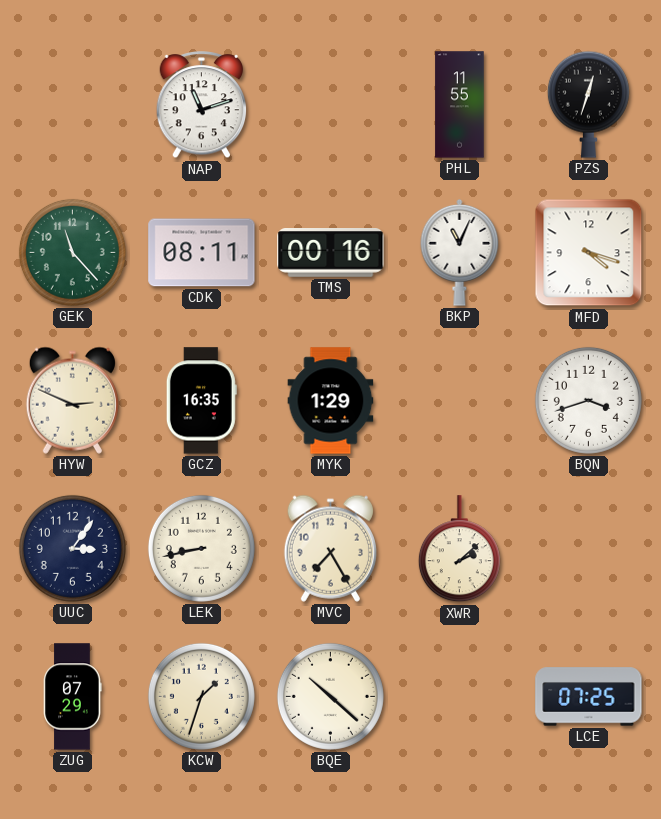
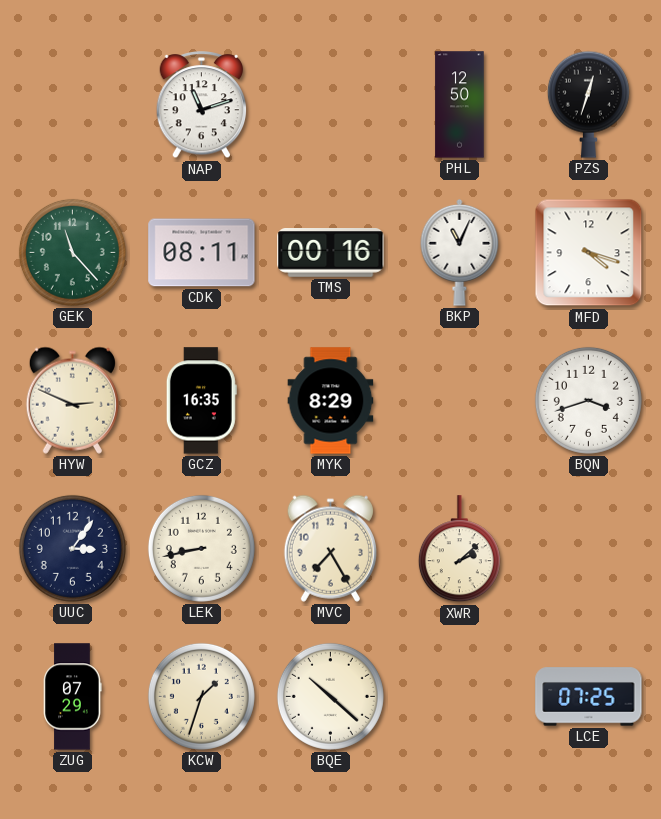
PHL: 11:55 -> 12:50
MYK: 1:29 -> 8:29
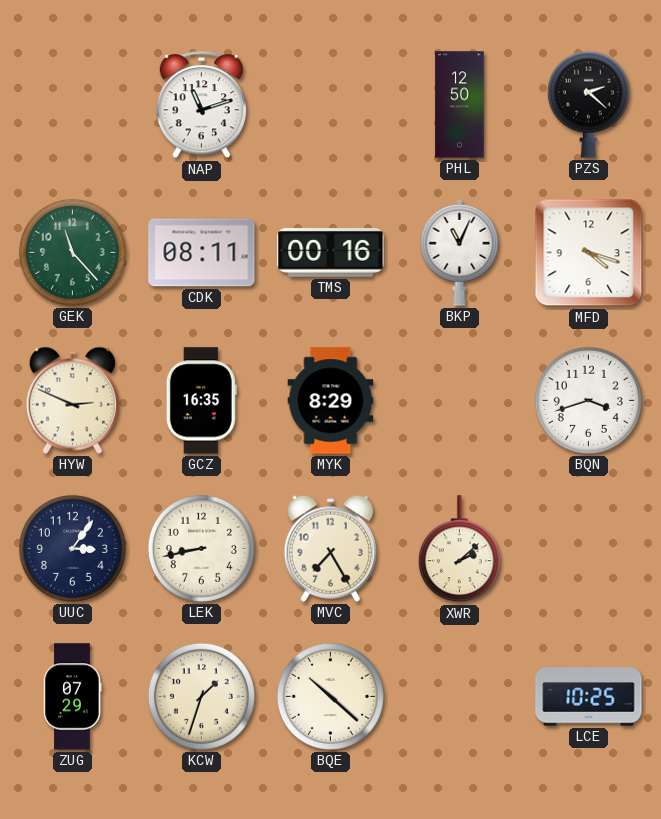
PZS: 12:33 -> 2:22
LCE: 07:25 -> 10:25
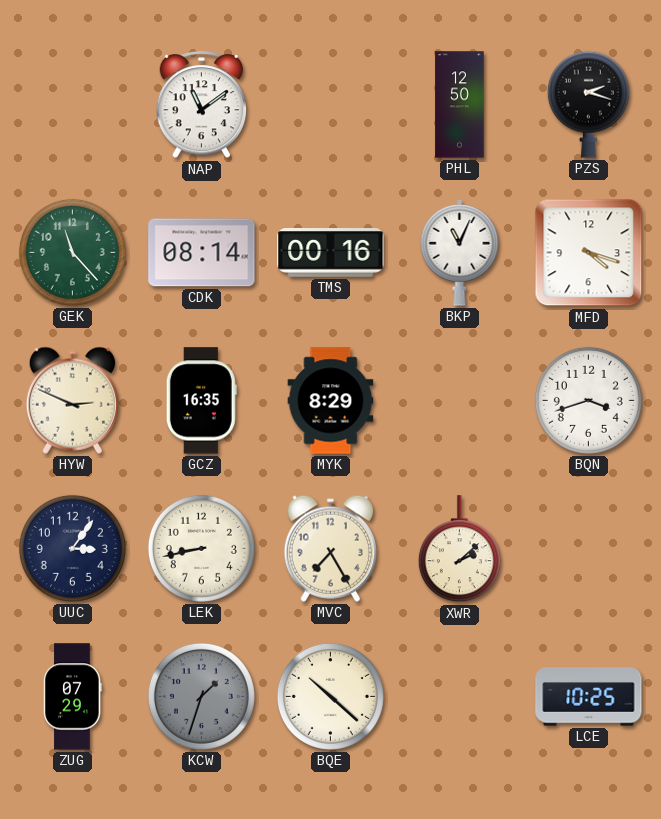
NAP: 11:12 -> 11:09
PZS: 2:22 -> 2:18
CDK: 08:11 -> 08:14
KCW dial: cream -> grey
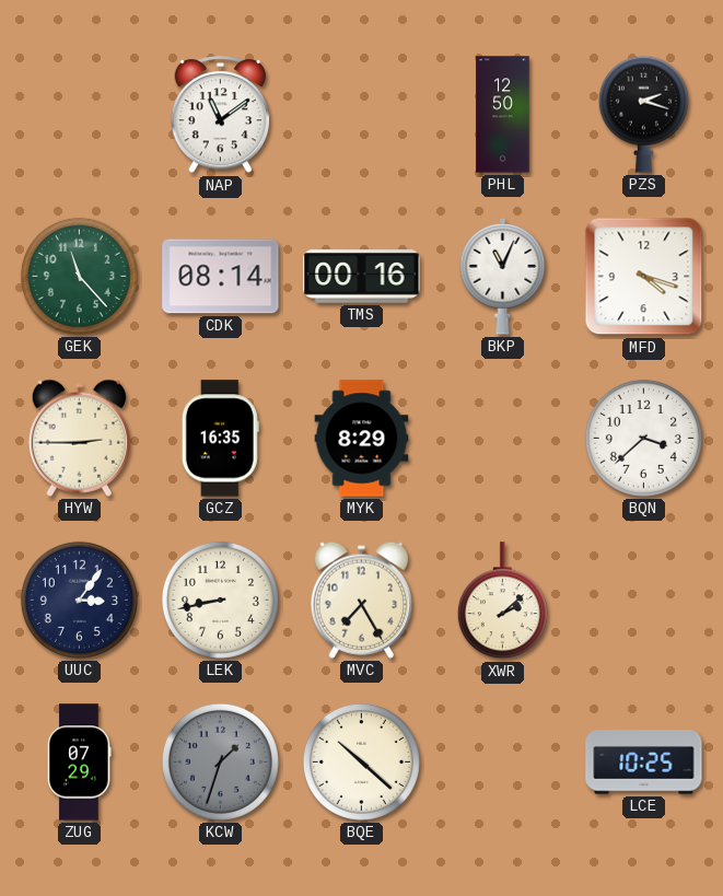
HYW: 2:49 -> 2:45
BQN: 3:42 -> 3:38
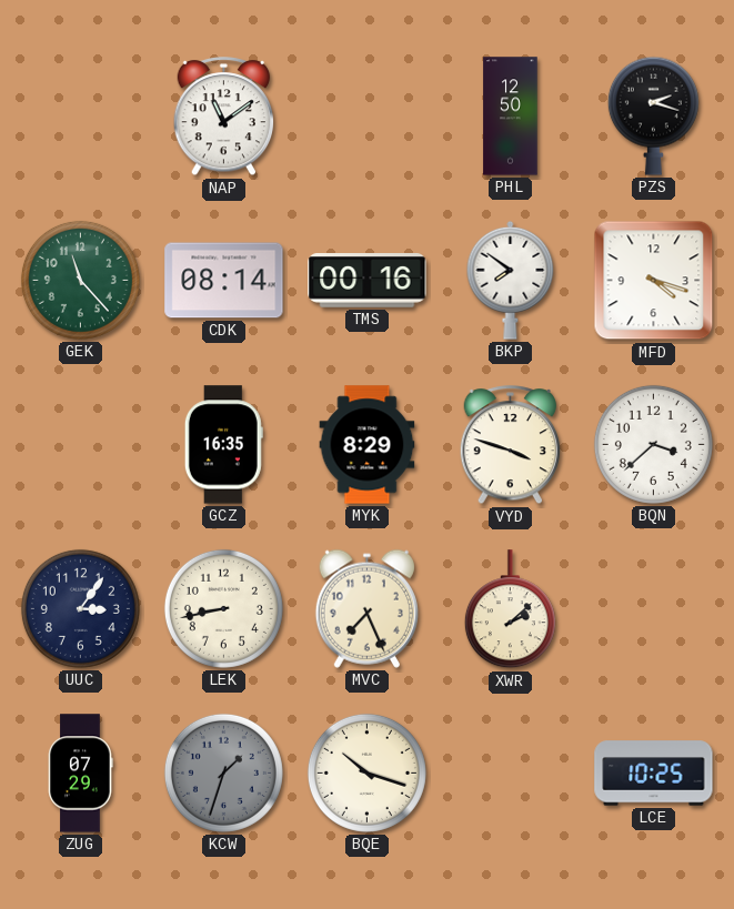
BKP: 11:04 -> 7:51
HYW: 2:45 -> none
VYD: none -> 3:48
MVC: 7:25 -> 7:26
BQE: 10:22 -> 10:18
